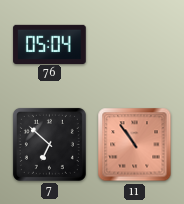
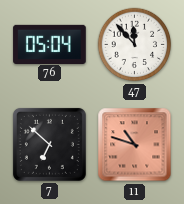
47: none -> 11:53
11: 10:54 -> 10:48
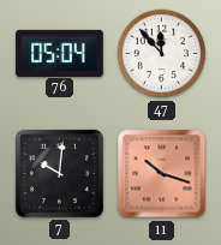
7: 6:52 -> 10:01
11: 10:48 -> 10:18
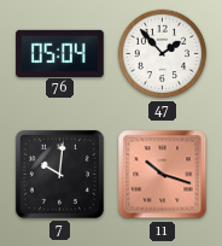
47: 11:53 -> 1:53
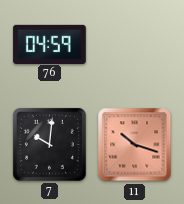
76: 05:04 -> 04:59
47: 1:53 -> none
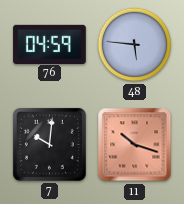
48: none -> 5:46
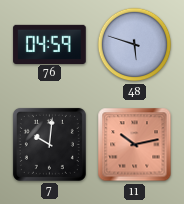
48: 5:46 -> 5:48
11: 10:18 -> 10:13
